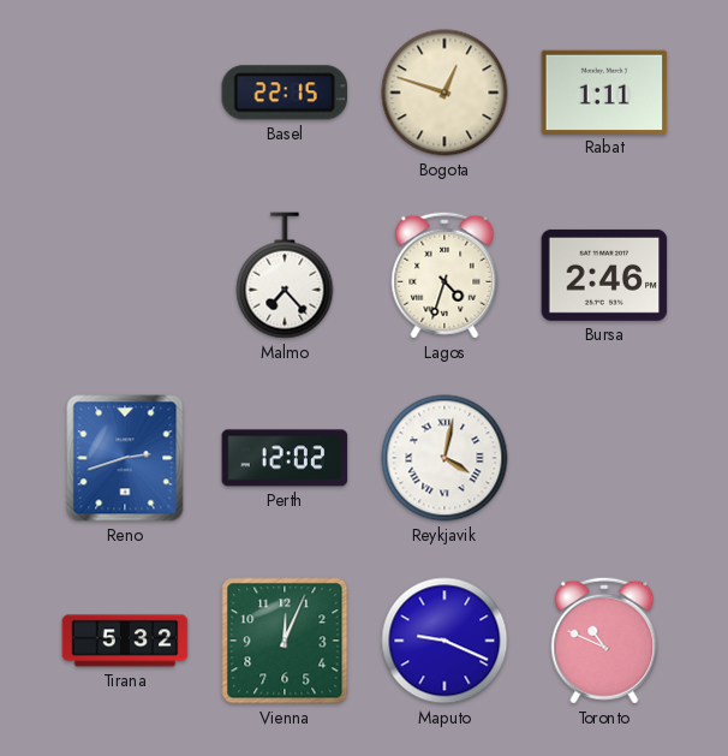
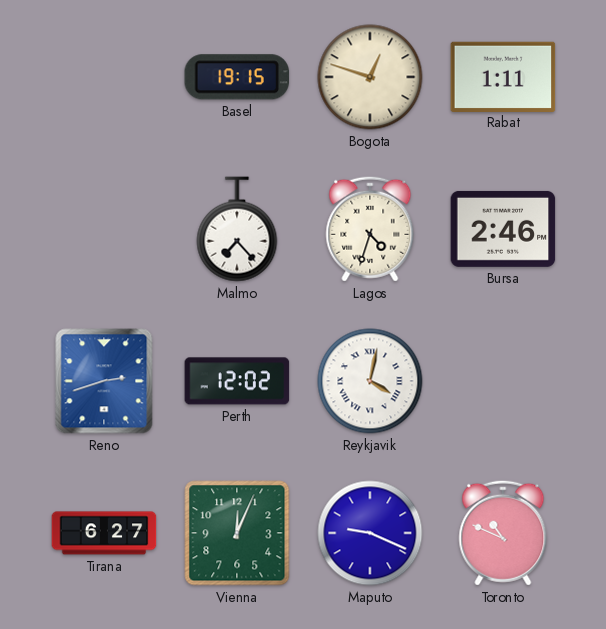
Basel: 22:15 -> 19:15
Tirana: 5:32 -> 6:27
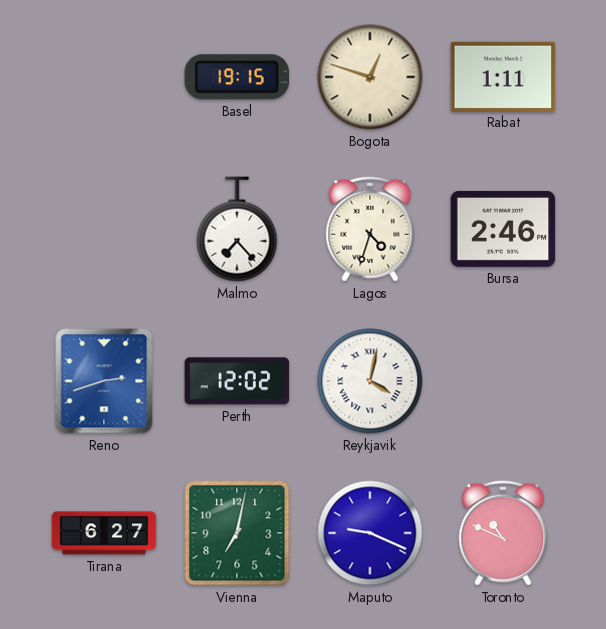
Vienna: 12:04 -> 7:02
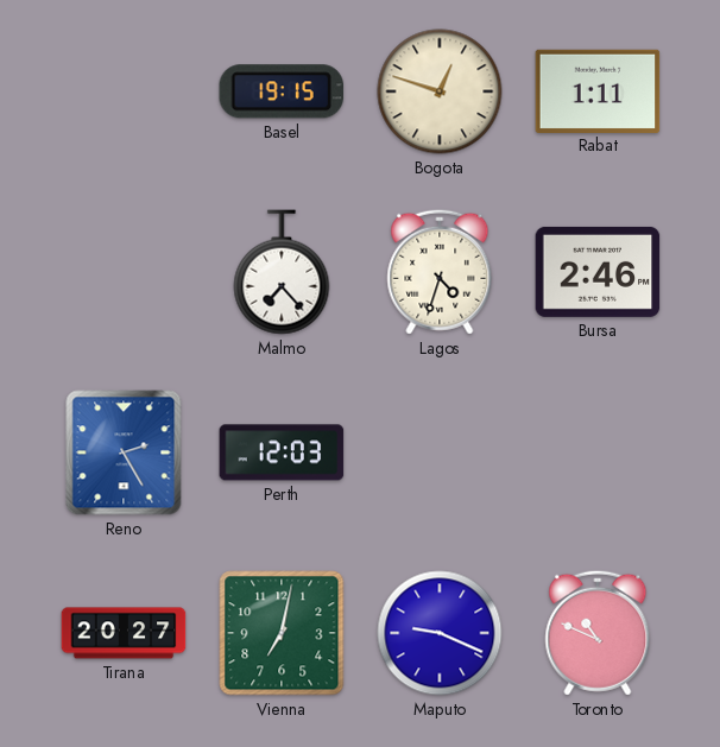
Reno: 2:42 -> 2:25
Perth: 12:02 -> 12:03
Reykjavik: 4:02 -> none
Tirana: 6:27 -> 20:27
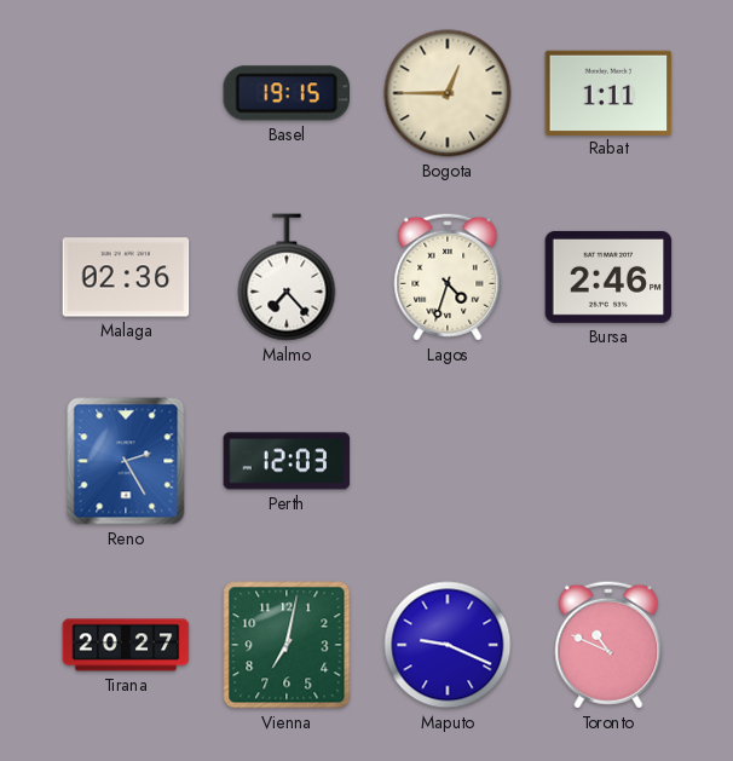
Bogota: 12:48 -> 12:45
Malaga: none -> 02:36
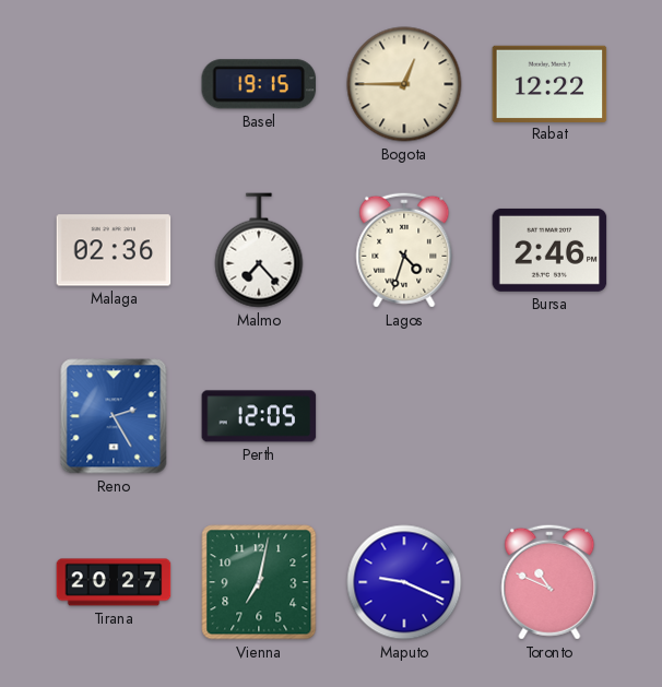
Rabat: 1:11 -> 12:22
Perth: 12:03 -> 12:05
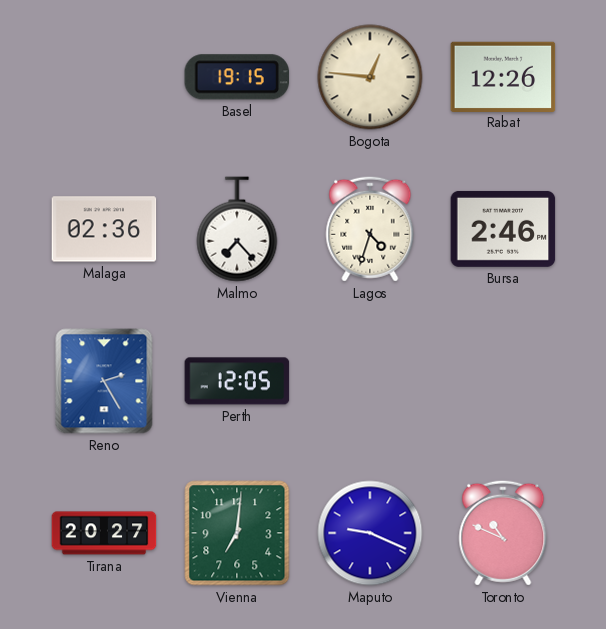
Bogota: 12:45 -> 12:46
Rabat: 12:22 -> 12:26
Vienna: 7:02 -> 7:01
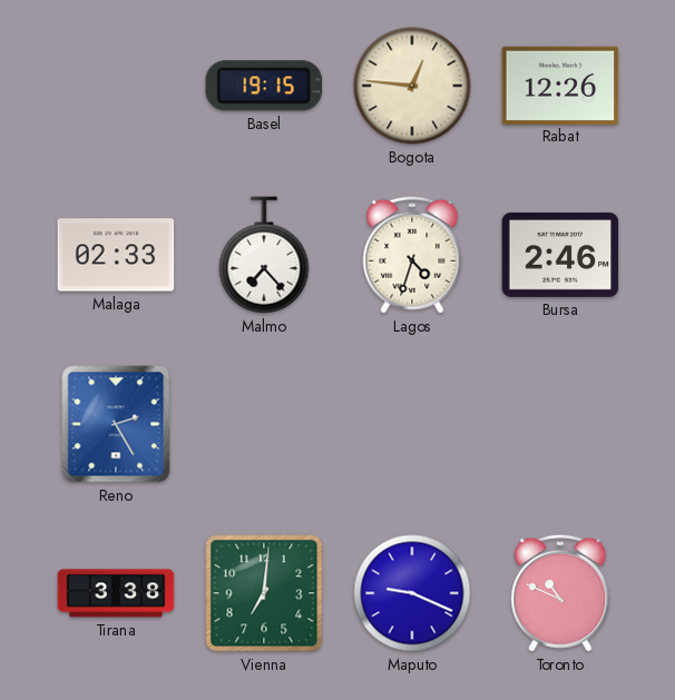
Malaga: 02:36 -> 02:33
Perth: 12:05 -> none
Tirana: 20:27 -> 3:38
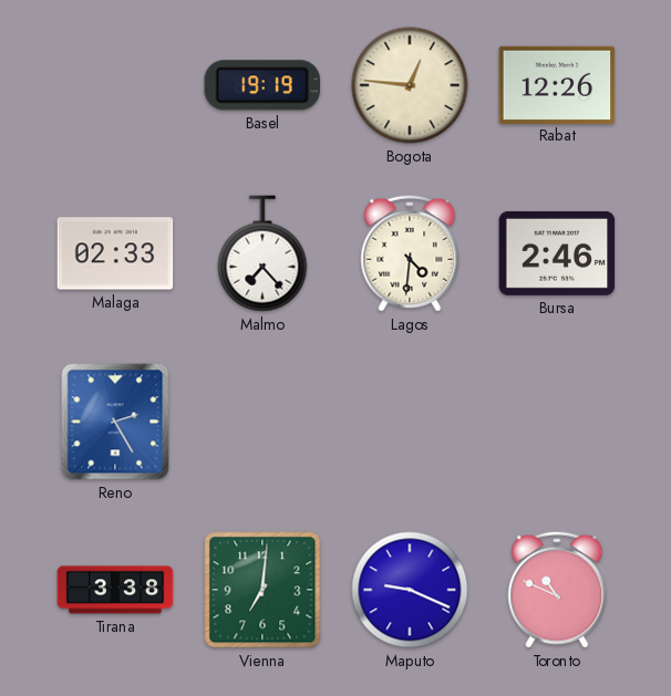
Basel: 19:15 -> 19:19
Lagos: 4:33 -> 4:31
